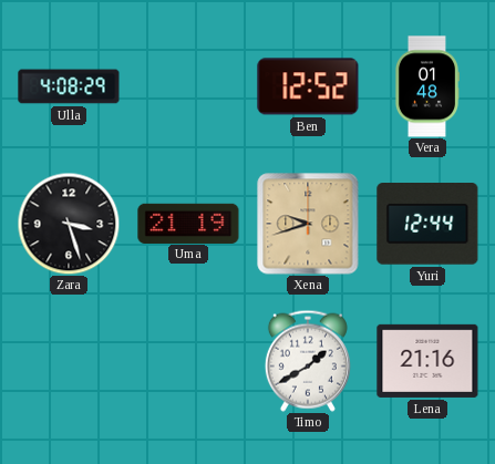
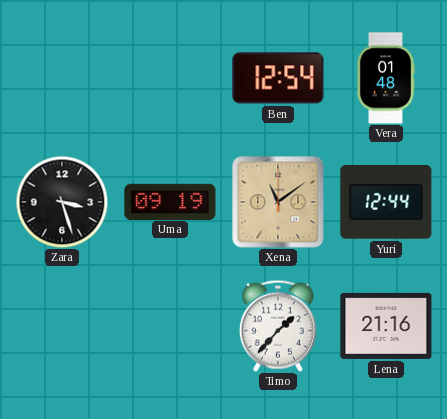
Ulla: 4:08 -> none
Ben: 12:52 -> 12:54
Uma: 21:19 -> 09:19
Xena: 9:42 -> 11:09
Timo: 1:40 -> 1:37
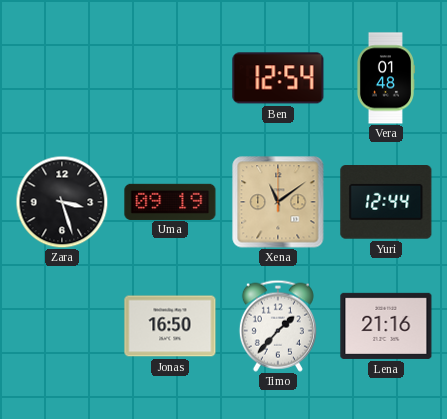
Jonas: none -> 16:50
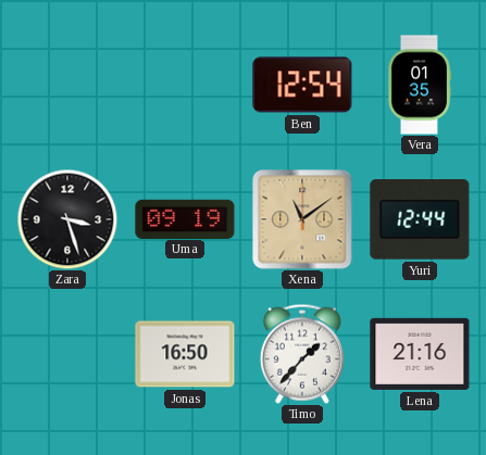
Vera: 01:48 -> 01:35
